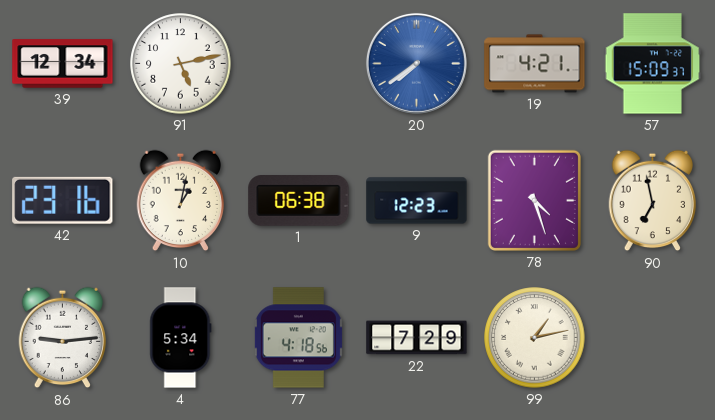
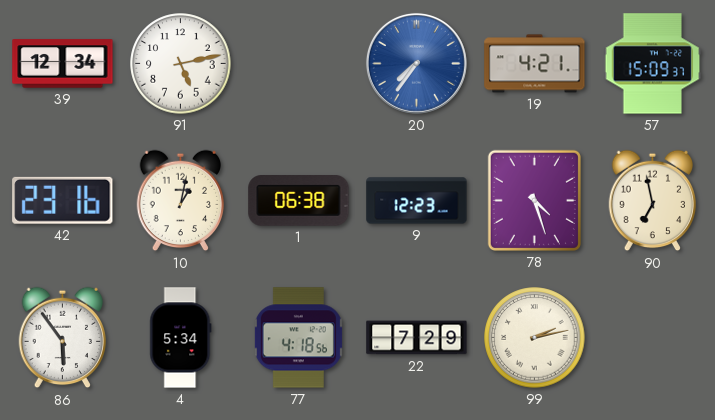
20: 7:39 -> 7:36
86: 9:14 -> 5:54
99: 1:13 -> 2:13
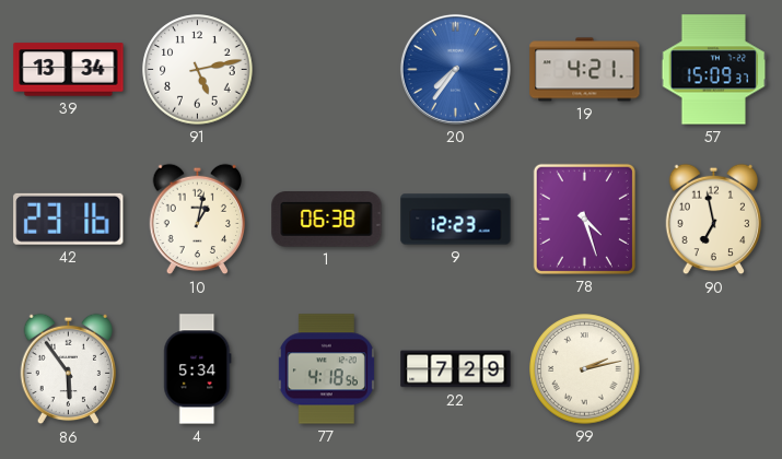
39: 12:34 -> 13:34
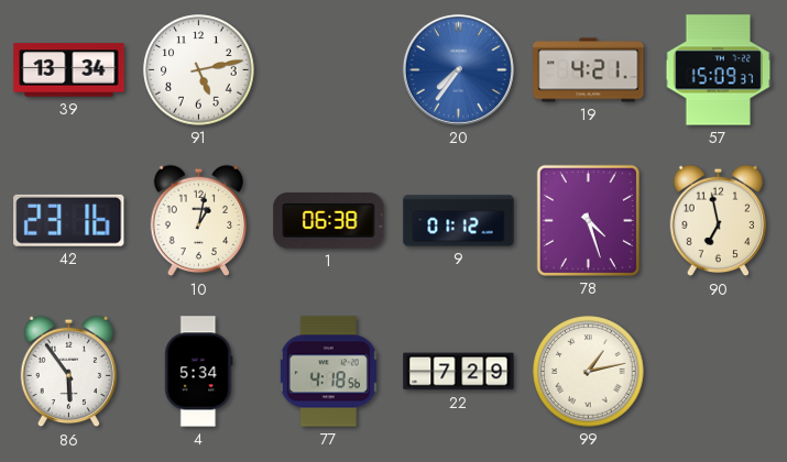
9: 12:23 -> 01:12
99: 2:13 -> 1:13
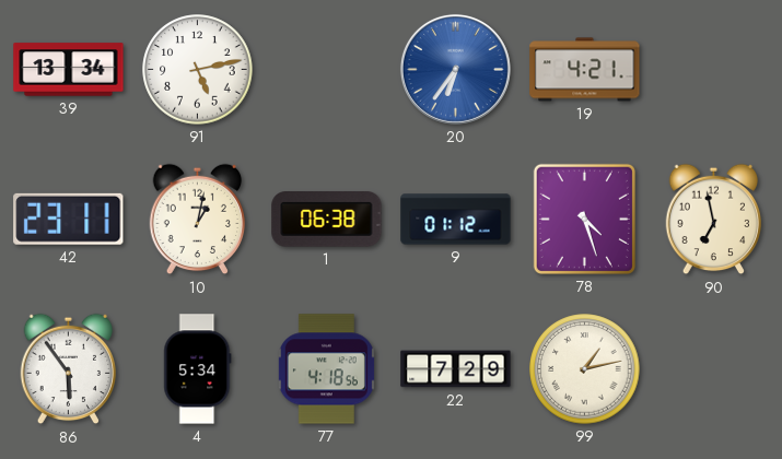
20: 7:36 -> 6:36
57: 15:09 -> none
42: 23:16 -> 23:11
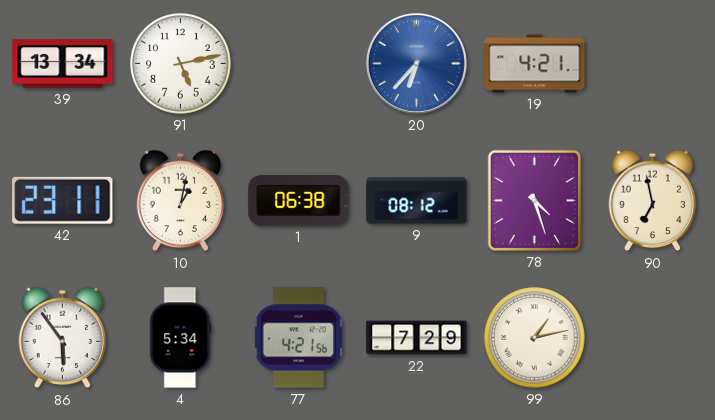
20: 6:36 -> 6:37
9: 01:12 -> 08:12
77: 4:18 -> 4:21
